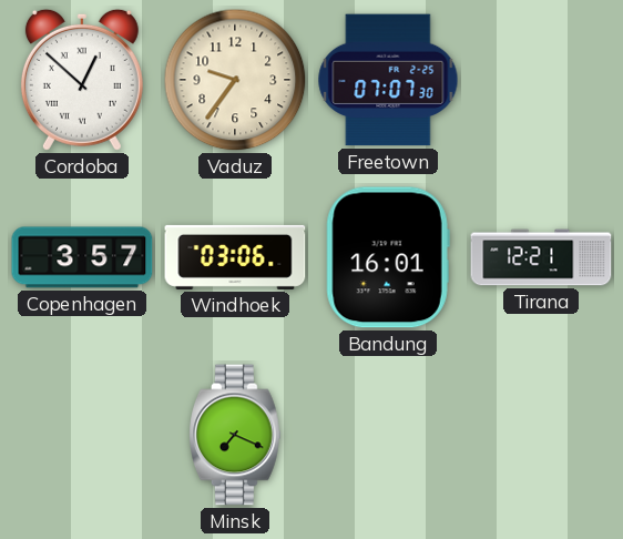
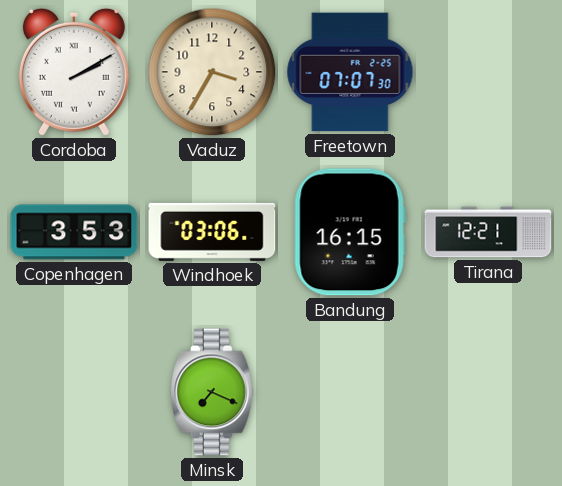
Cordoba: 12:52 -> 2:10
Vaduz: 9:36 -> 3:35
Copenhagen: 3:57 -> 3:53
Bandung: 16:01 -> 16:15
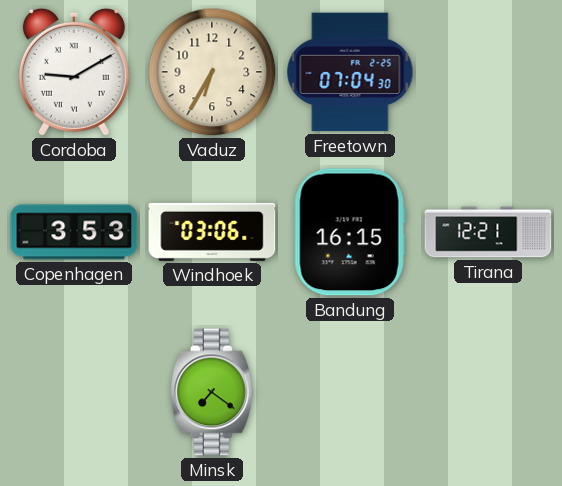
Cordoba: 2:10 -> 9:10
Vaduz: 3:35 -> 6:35
Freetown: 07:07 -> 07:04
Minsk: 7:19 -> 7:21
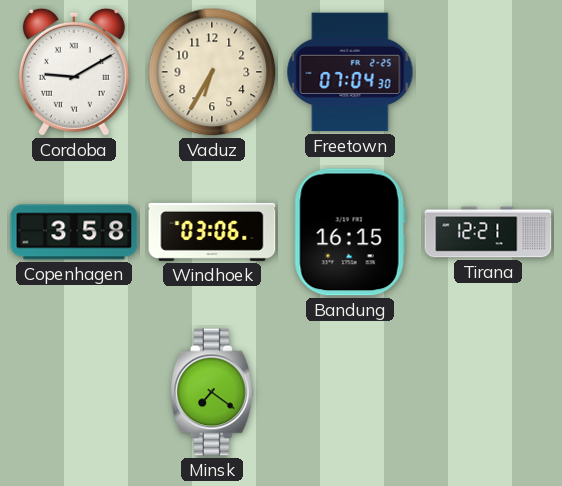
Copenhagen: 3:53 -> 3:58
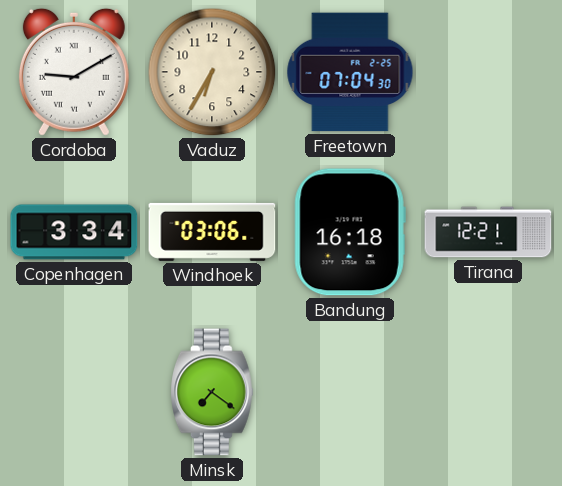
Copenhagen: 3:58 -> 3:34
Bandung: 16:15 -> 16:18
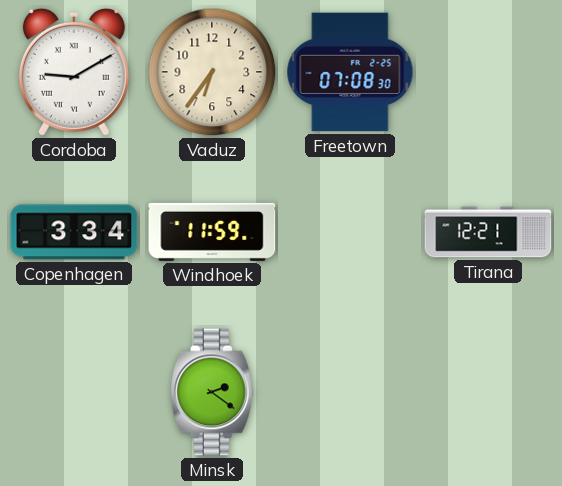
Vaduz: 6:35 -> 6:36
Freetown: 07:04 -> 07:08
Windhoek: 03:06 -> 11:59
Bandung: 16:18 -> none
Minsk: 7:21 -> 2:21
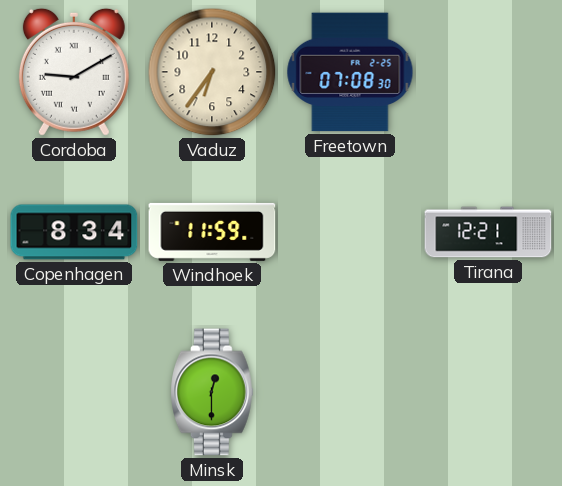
Copenhagen: 3:34 -> 8:34
Minsk: 2:21 -> 12:30
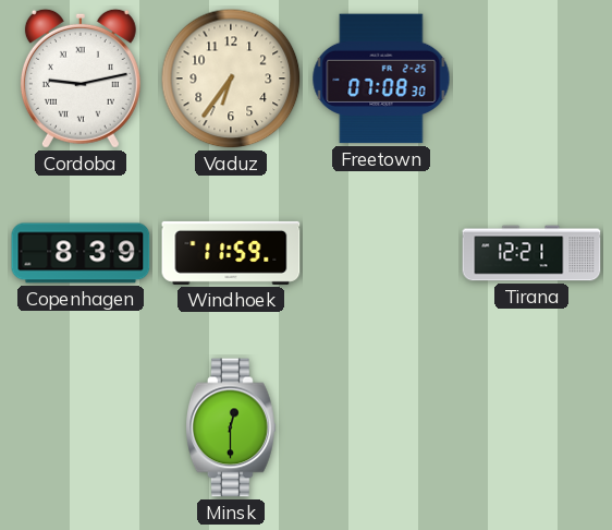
Cordoba: 9:10 -> 9:13
Copenhagen: 8:34 -> 8:39
